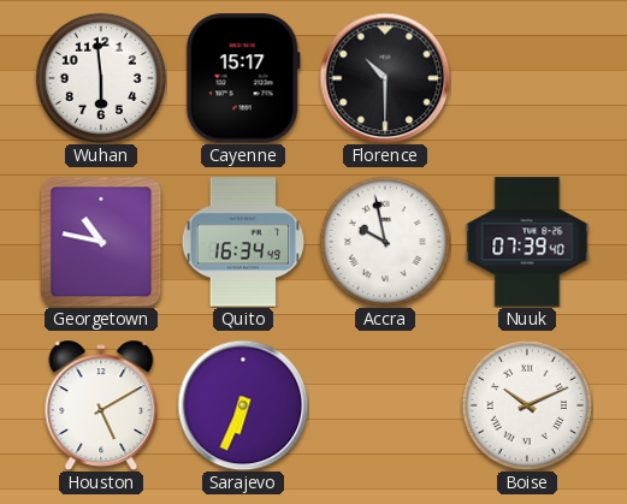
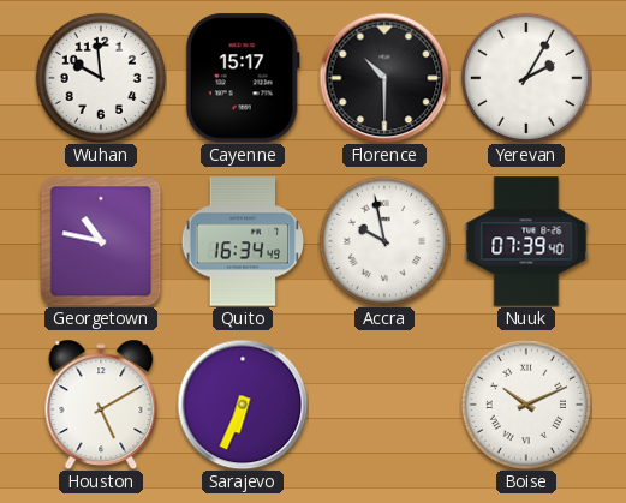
Wuhan: 5:59 -> 9:59
Yerevan: none -> 2:05
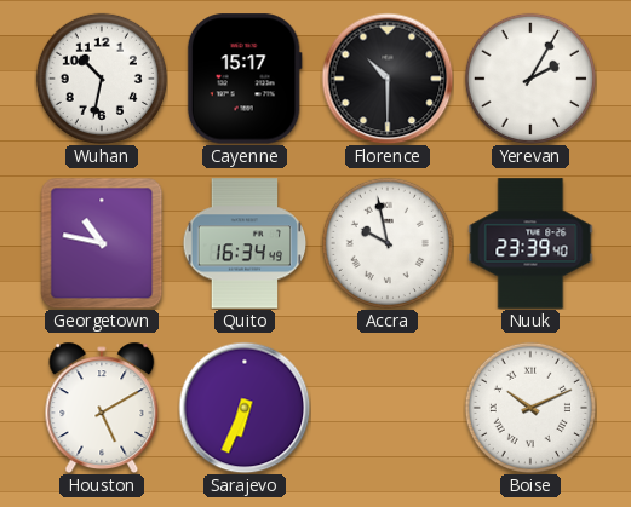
Wuhan: 9:59 -> 10:32
Nuuk: 07:39 -> 23:39
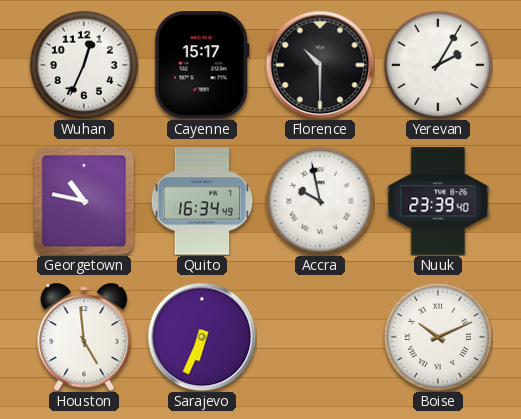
Wuhan: 10:32 -> 12:34
Houston: 5:10 -> 4:59
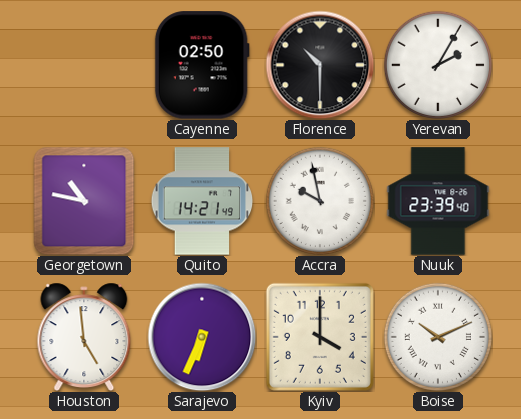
Wuhan: 12:34 -> none
Cayenne: 15:17 -> 02:50
Quito: 16:34 -> 14:21
Kyiv: none -> 4:00
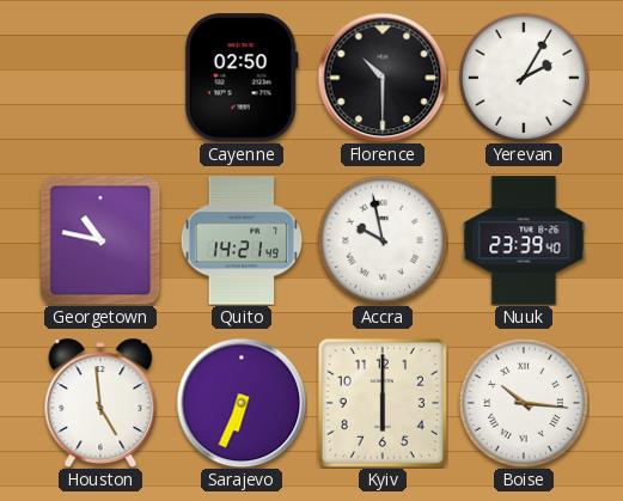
Kyiv: 4:00 -> 6:00
Boise: 10:11 -> 10:16
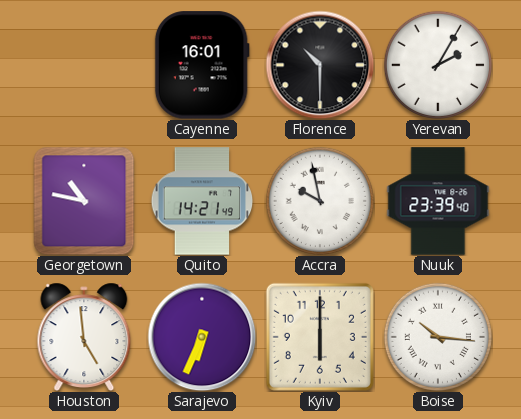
Cayenne: 02:50 -> 16:01
